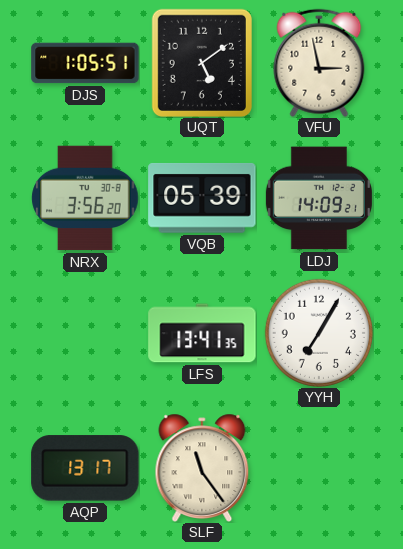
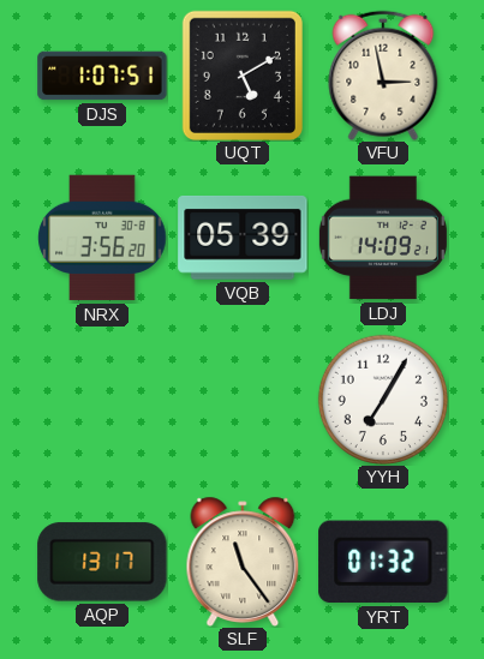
DJS: 1:05 -> 1:07
UQT: 5:09 -> 5:10
LFS: 13:41 -> none
YRT: none -> 01:32
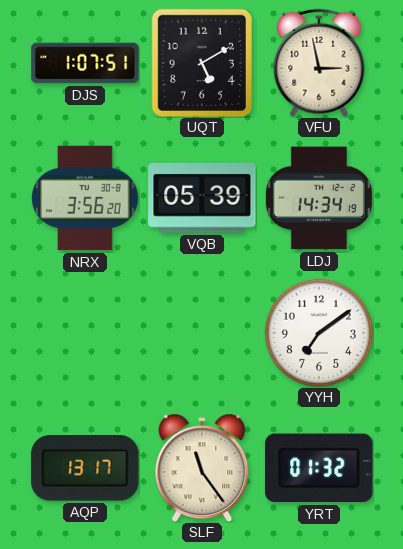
LDJ: 14:09 -> 14:34
YYH: 7:05 -> 7:09
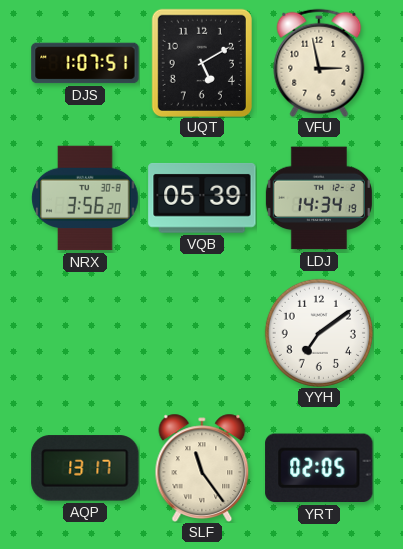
YRT: 01:32 -> 02:05
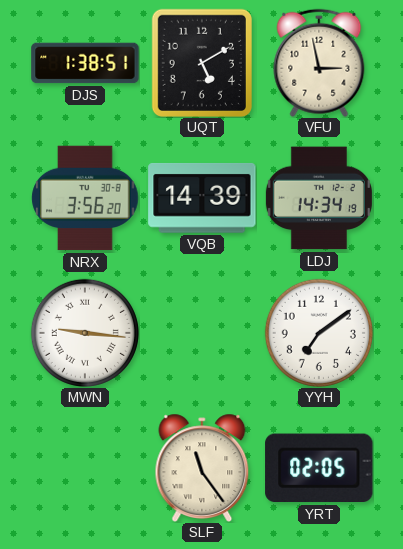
DJS: 1:07 -> 1:38
VQB: 05:39 -> 14:39
MWN: none -> 9:16
AQP: 13:17 -> none
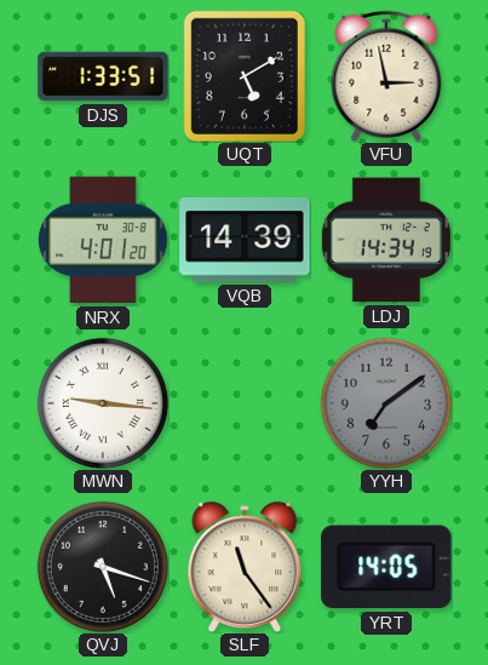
DJS: 1:38 -> 1:33
NRX: 3:56 -> 4:01
YYH dial: white -> grey
QVJ: none -> 5:18
YRT: 02:05 -> 14:05
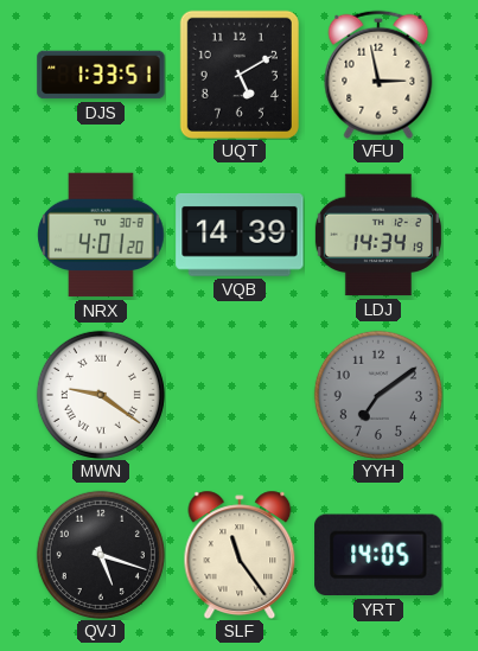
MWN: 9:16 -> 9:21
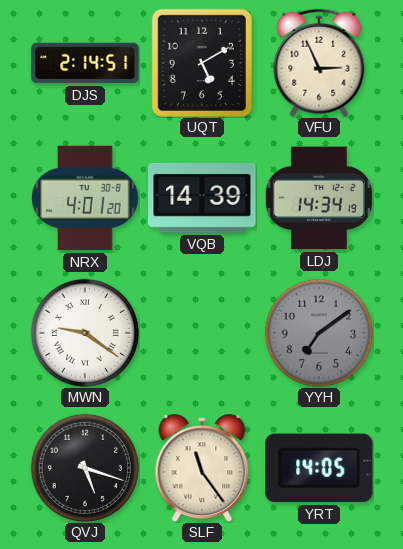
DJS: 1:33 -> 2:14
VFU: 2:58 -> 2:56
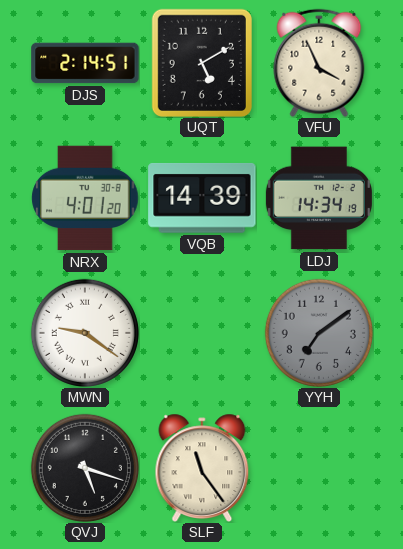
VFU: 2:56 -> 3:56
YRT: 14:05 -> none
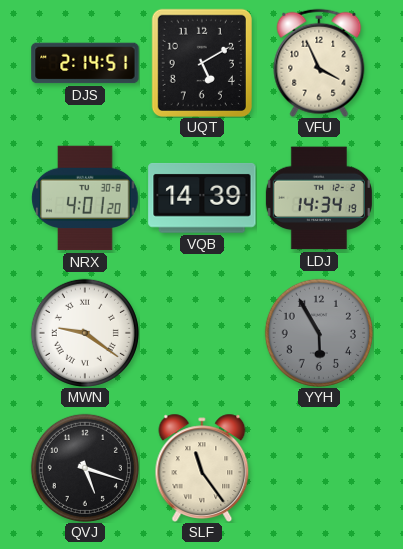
YYH: 7:09 -> 5:55
